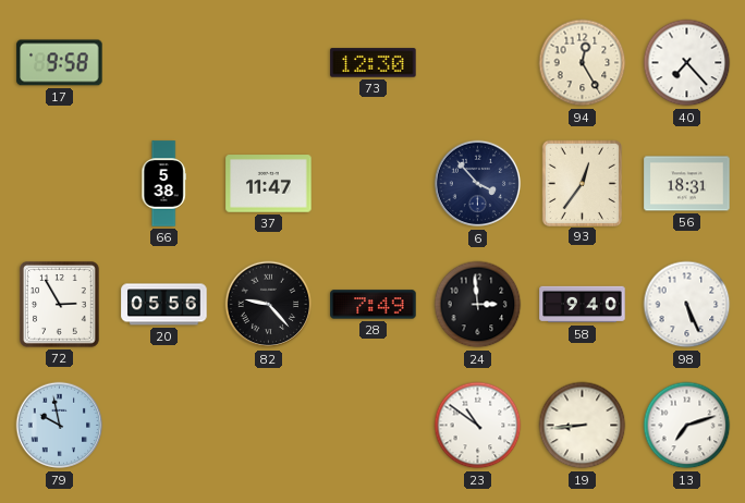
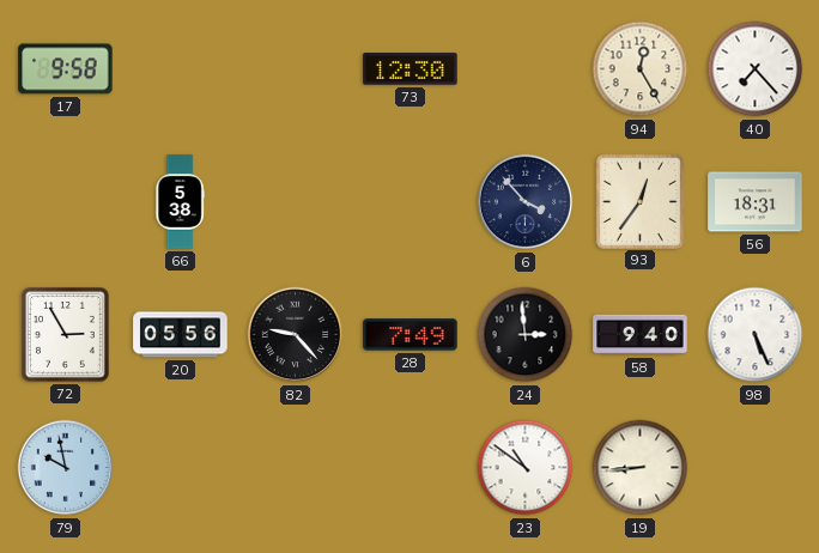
37: 11:47 -> none
13: 7:12 -> none
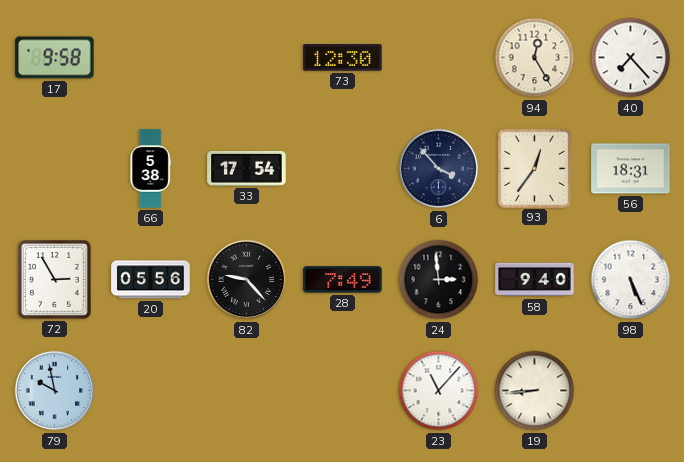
33: none -> 17:54
23: 10:51 -> 11:07
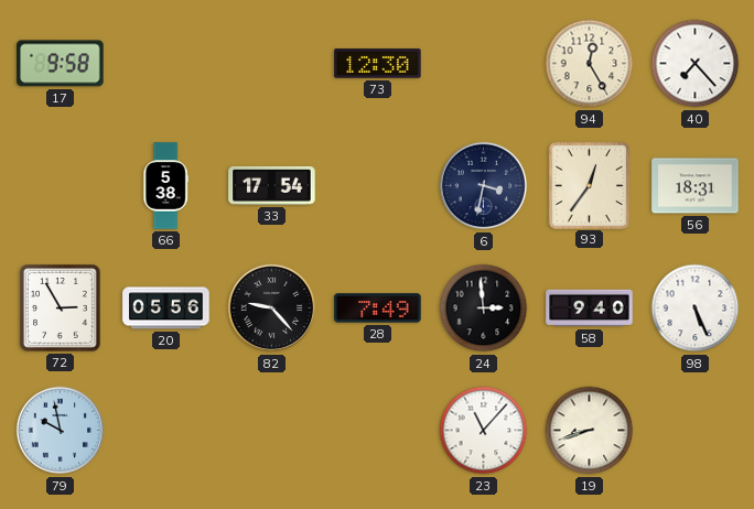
6: 3:53 -> 3:32
19: 8:44 -> 8:42
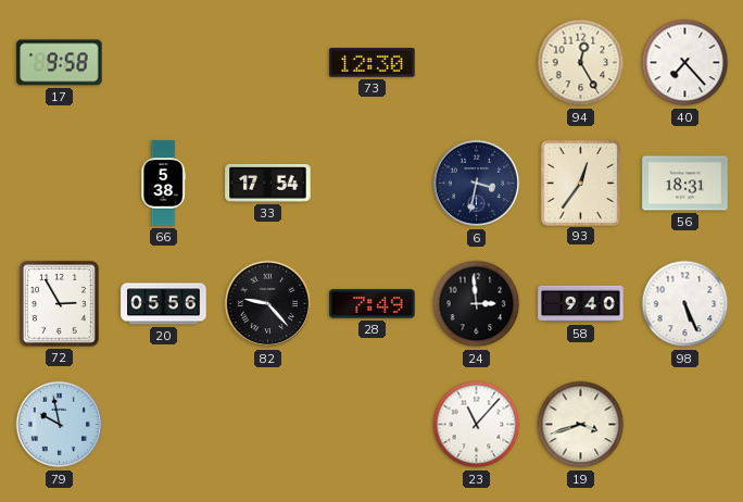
19: 8:42 -> 3:42
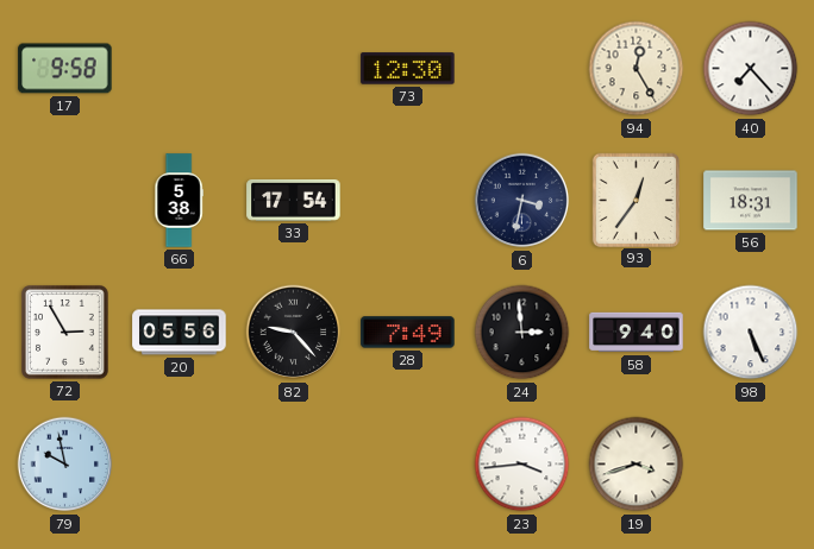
23: 11:07 -> 3:44
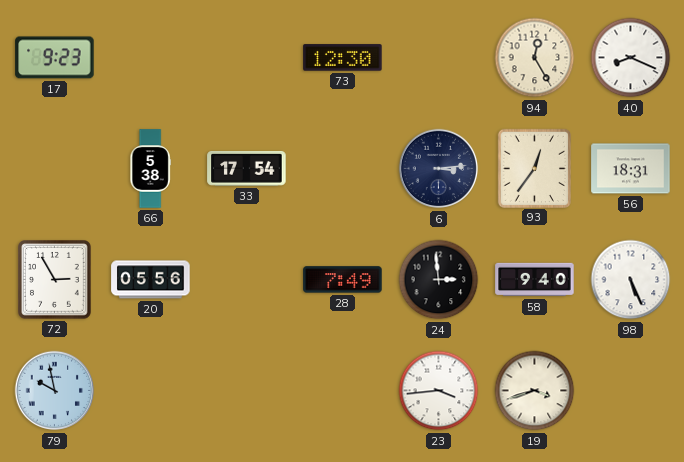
17: 9:58 -> 9:23
40: 7:23 -> 8:19
6: 3:32 -> 3:14
82: 9:23 -> none
